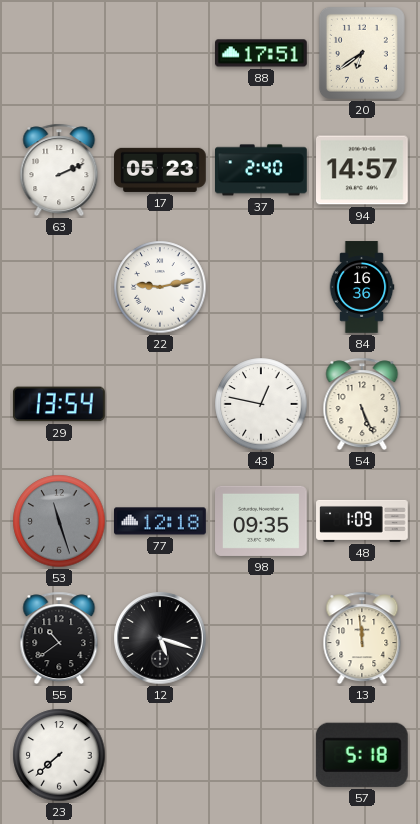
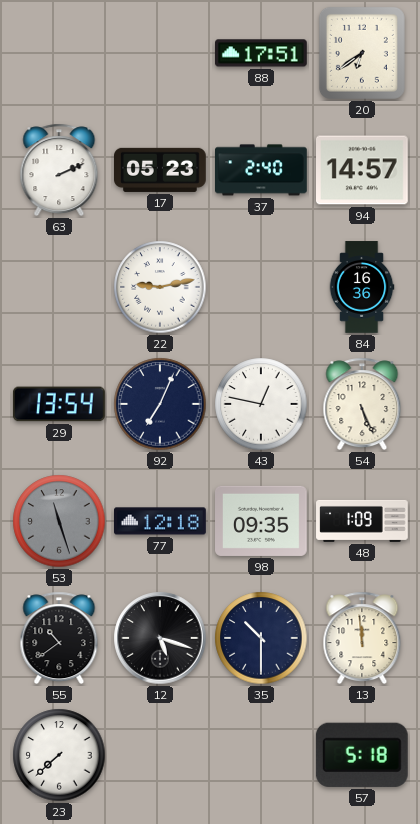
92: none -> 7:04
35: none -> 10:30
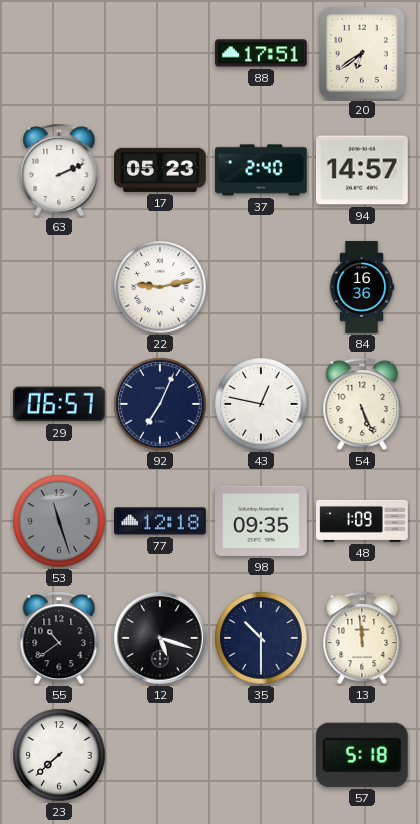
29: 13:54 -> 06:57
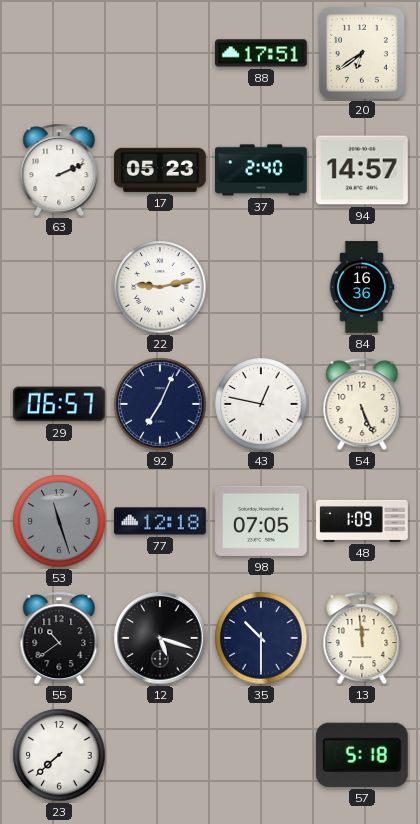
98: 09:35 -> 07:05
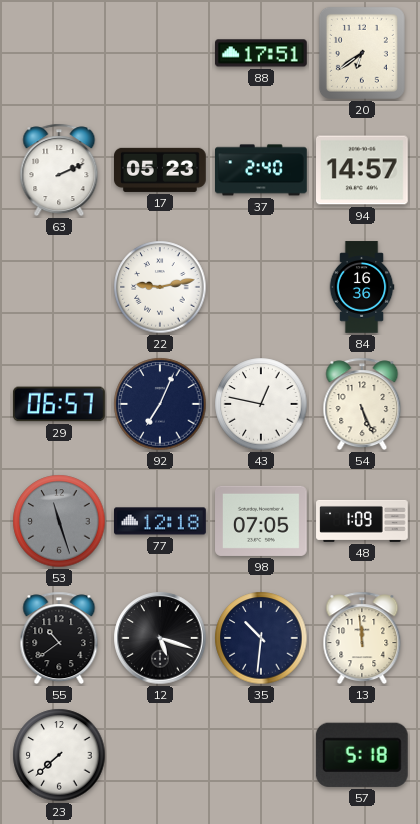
35: 10:30 -> 10:31
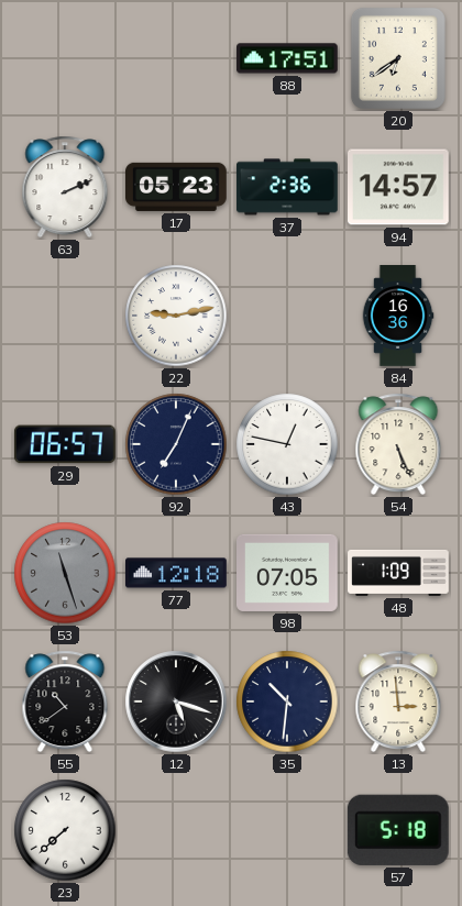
37: 2:40 -> 2:36
13: 11:59 -> 2:59
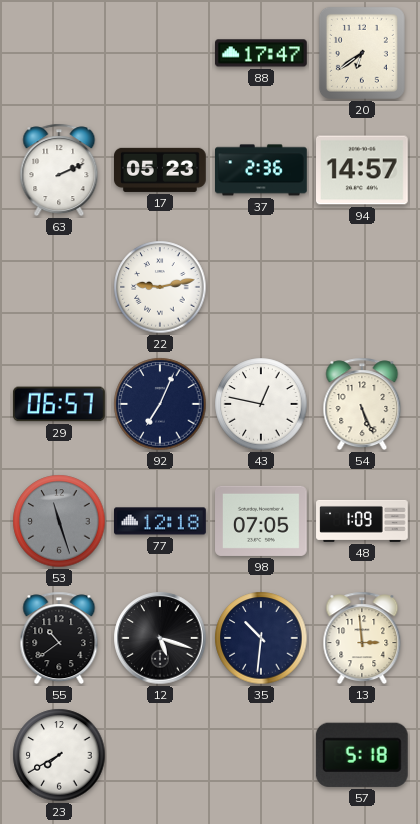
88: 17:51 -> 17:47
84: 16:36 -> none
23: 7:38 -> 7:40
